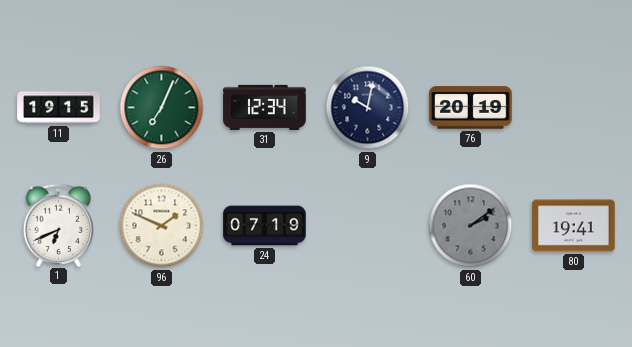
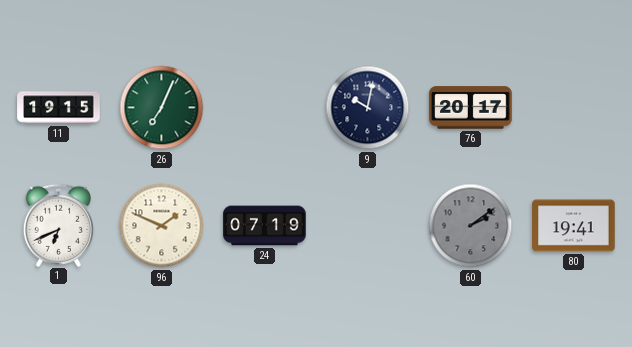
31: 12:34 -> none
76: 20:19 -> 20:17
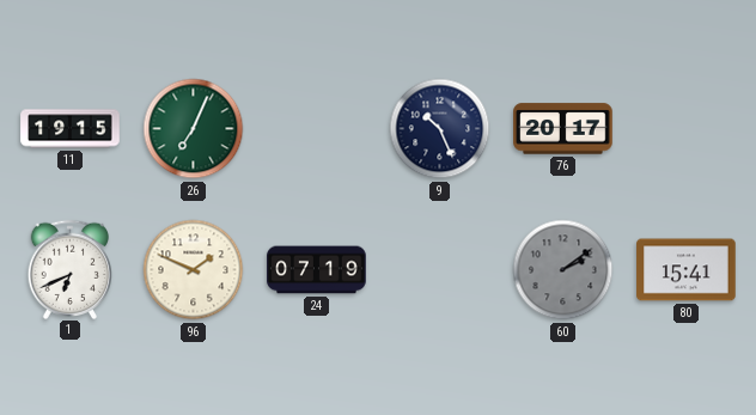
9: 10:02 -> 10:26
80: 19:41 -> 15:41
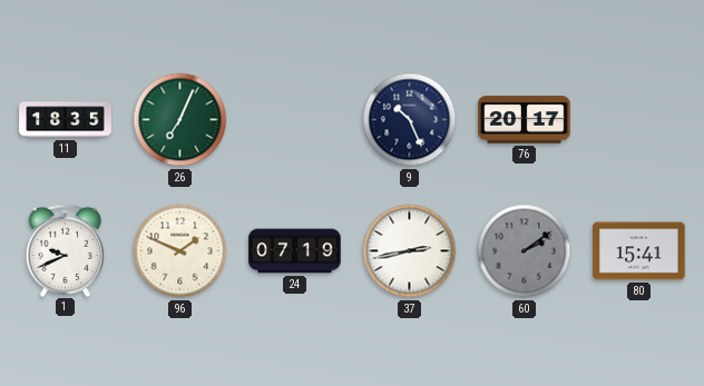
11: 19:15 -> 18:35
1: 6:41 -> 9:41
37: none -> 2:43
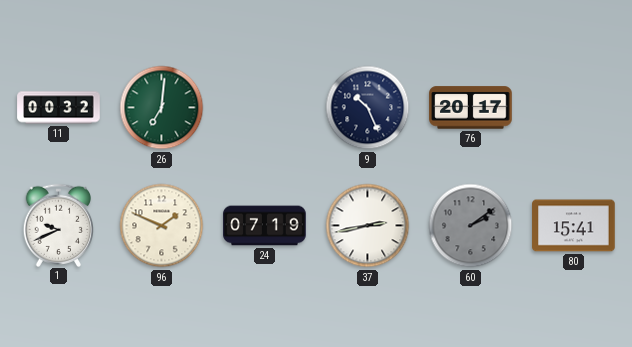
11: 18:35 -> 00:32
26: 7:04 -> 7:01
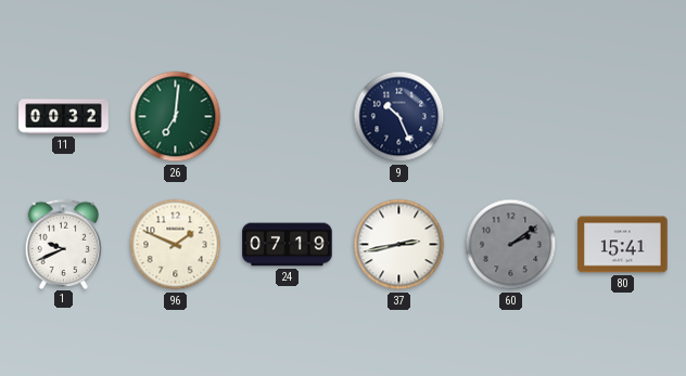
76: 20:17 -> none
